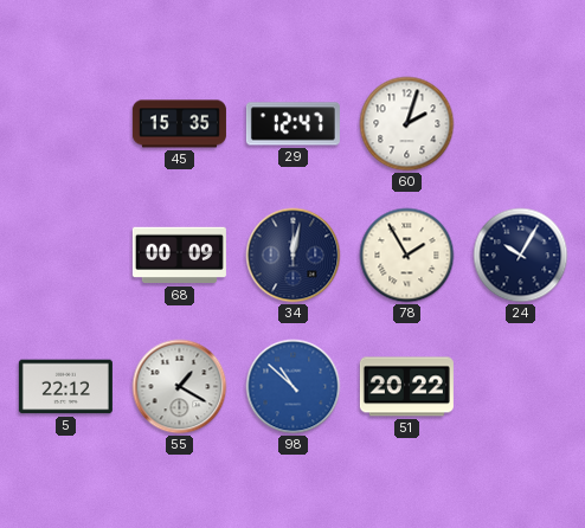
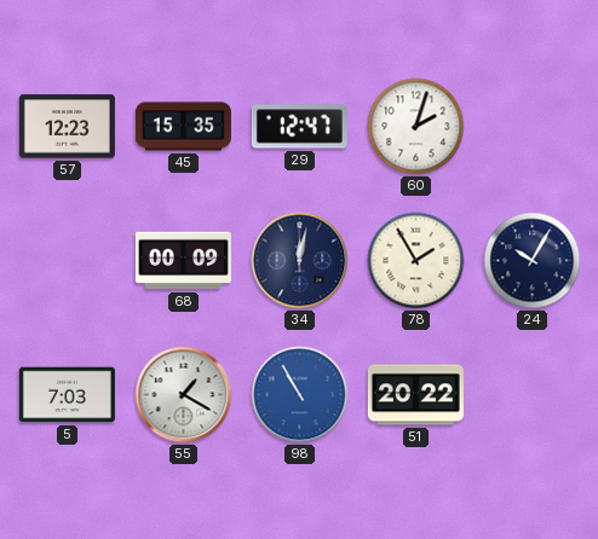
57: none -> 12:23
5: 22:12 -> 7:03
98: 10:52 -> 10:55
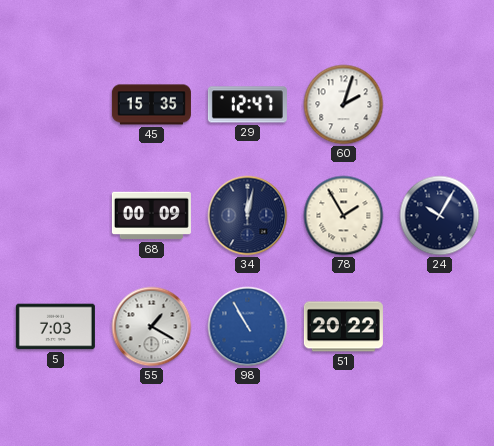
57: 12:23 -> none
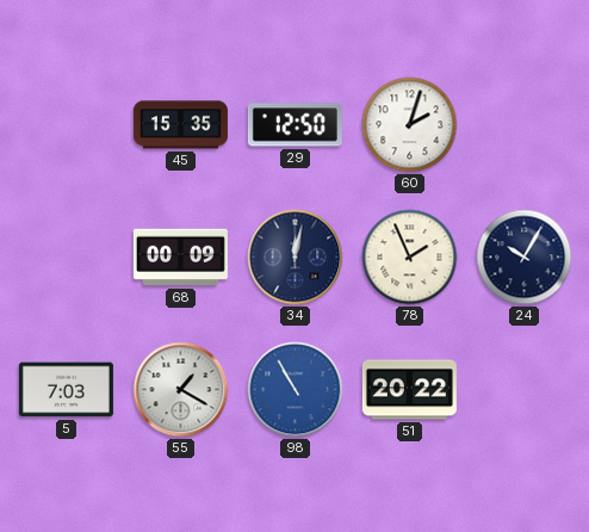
29: 12:47 -> 12:50
78: 1:55 -> 1:56
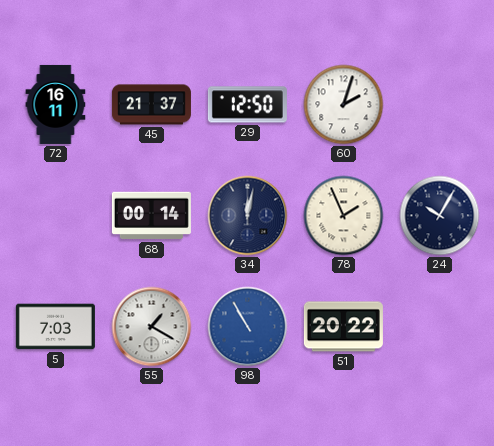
72: none -> 16:11
45: 15:35 -> 21:37
68: 00:09 -> 00:14
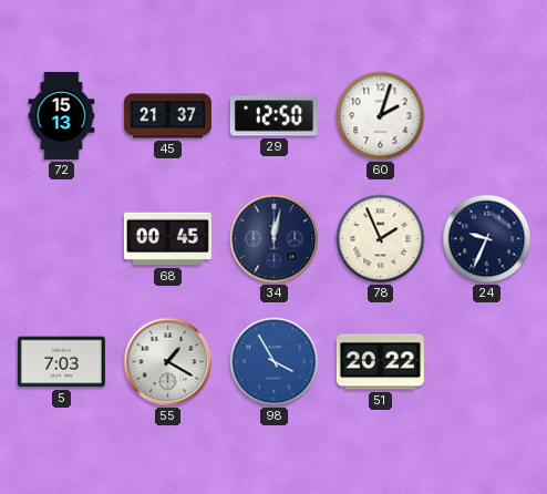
72: 16:11 -> 15:13
68: 00:14 -> 00:45
24: 10:05 -> 9:34
98: 10:55 -> 3:55
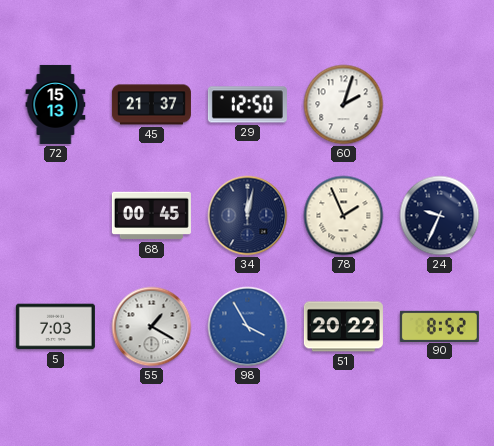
90: none -> 8:52
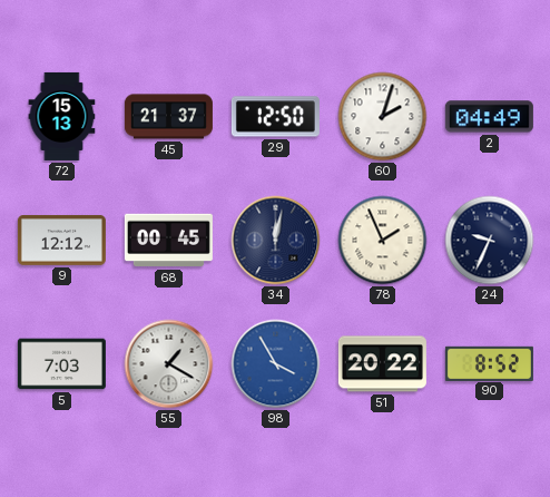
2: none -> 04:49
9: none -> 12:12
